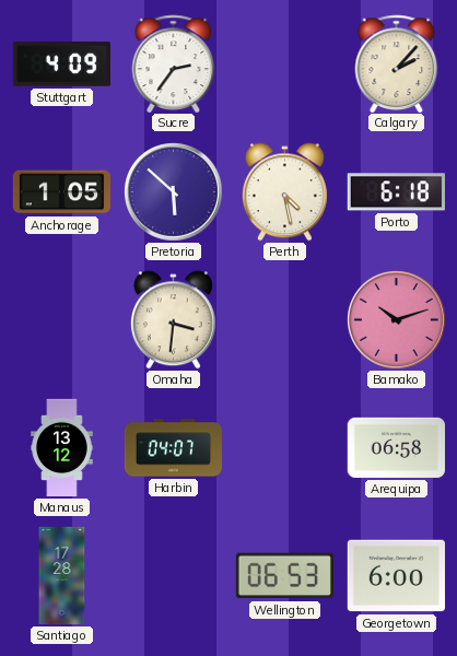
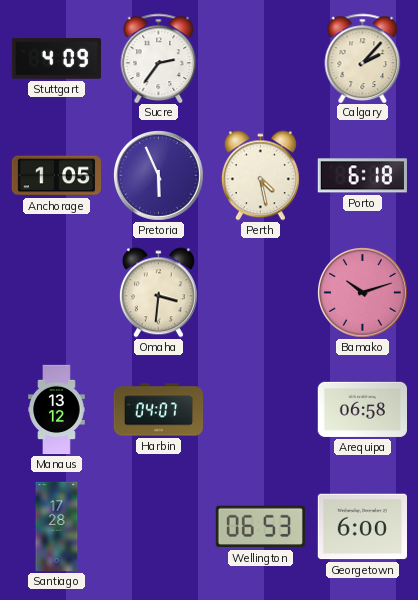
Pretoria: 5:52 -> 5:56
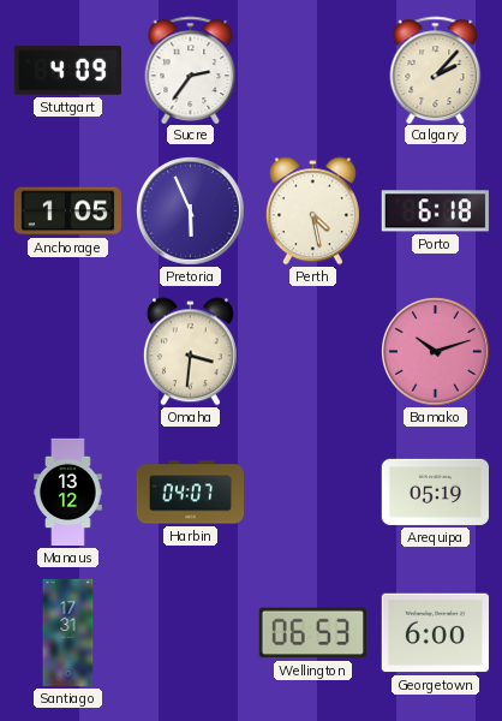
Arequipa: 06:58 -> 05:19
Santiago: 17:28 -> 17:31
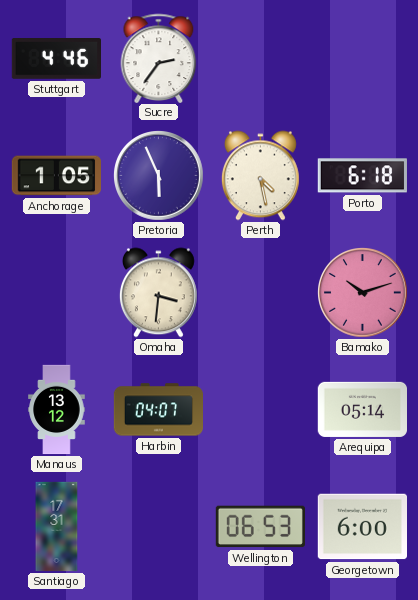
Stuttgart: 4:09 -> 4:46
Calgary: 2:07 -> none
Arequipa: 05:19 -> 05:14
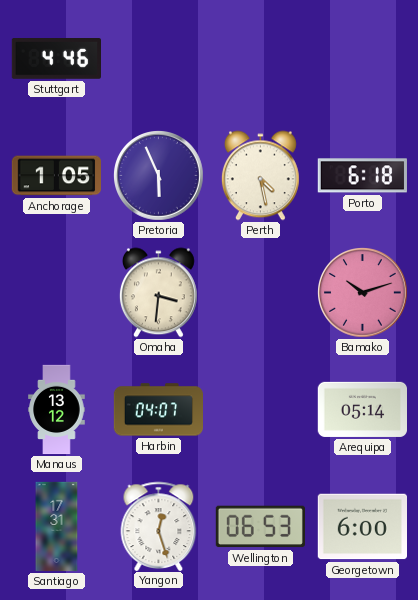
Sucre: 2:36 -> none
Yangon: none -> 12:27
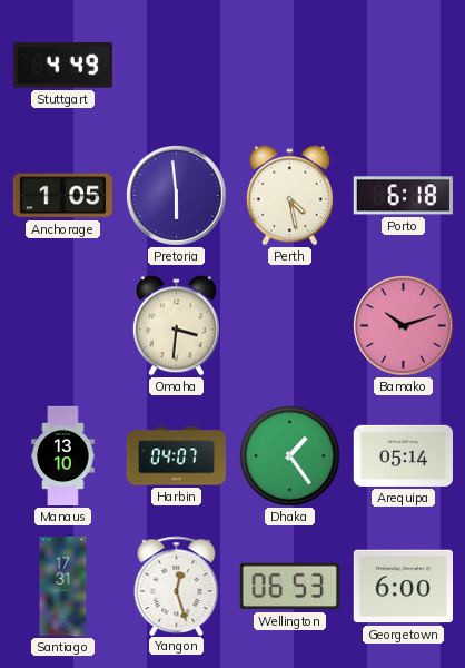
Stuttgart: 4:46 -> 4:49
Pretoria: 5:56 -> 5:59
Manaus: 13:12 -> 13:10
Dhaka: none -> 1:24
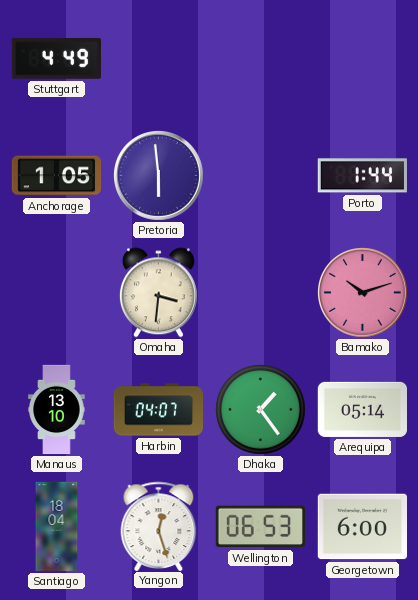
Perth: 4:28 -> none
Porto: 6:18 -> 1:44
Santiago: 17:31 -> 18:04
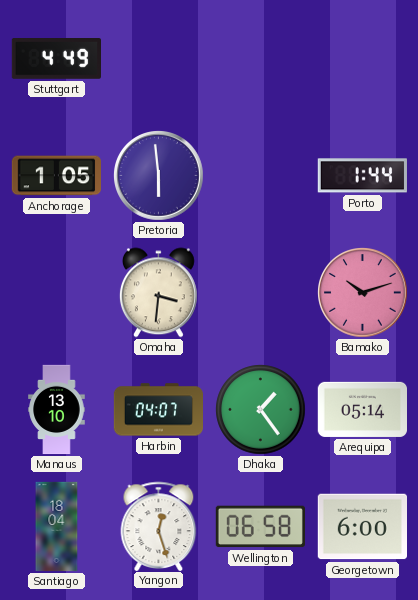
Wellington: 06:53 -> 06:58
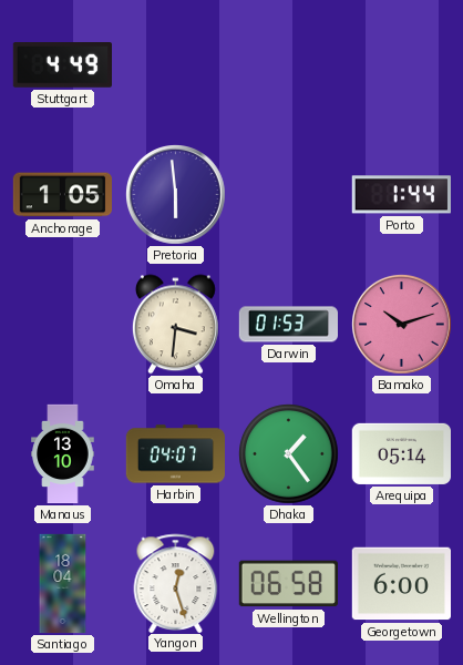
Darwin: none -> 01:53
